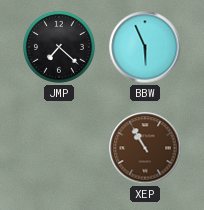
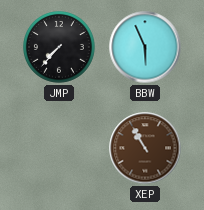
JMP: 7:22 -> 7:37
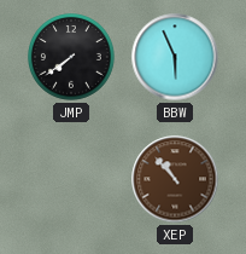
JMP: 7:37 -> 7:39
XEP: 10:55 -> 10:53
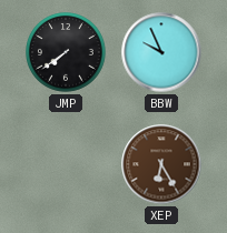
BBW: 5:56 -> 9:56
XEP: 10:53 -> 6:25
